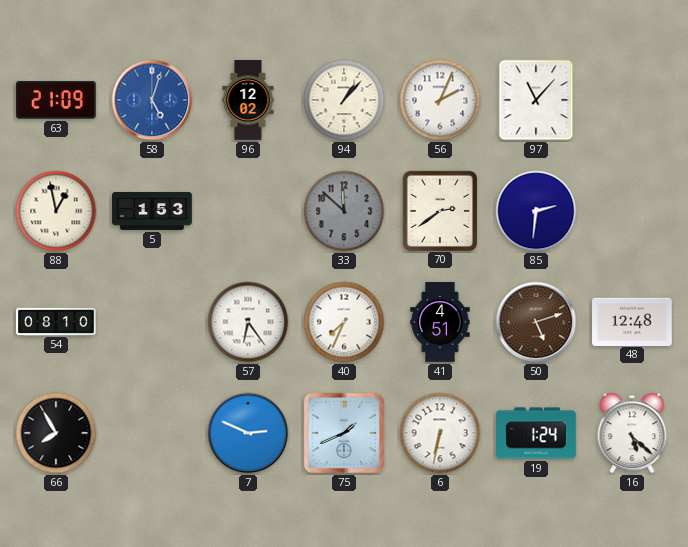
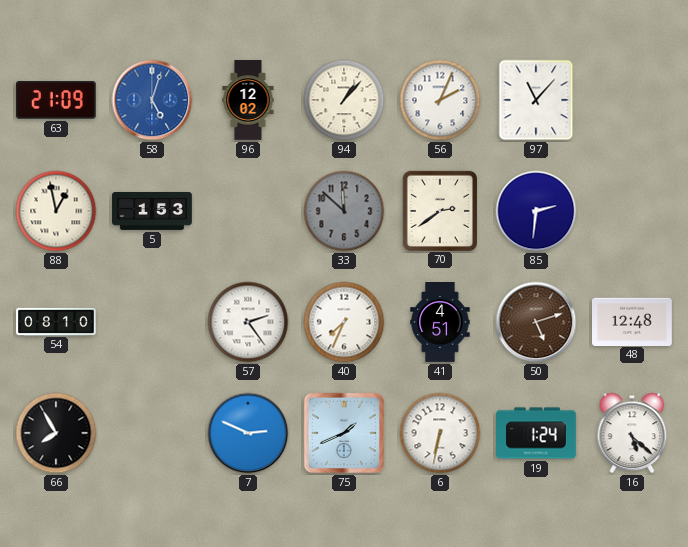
57: 6:24 -> 2:24
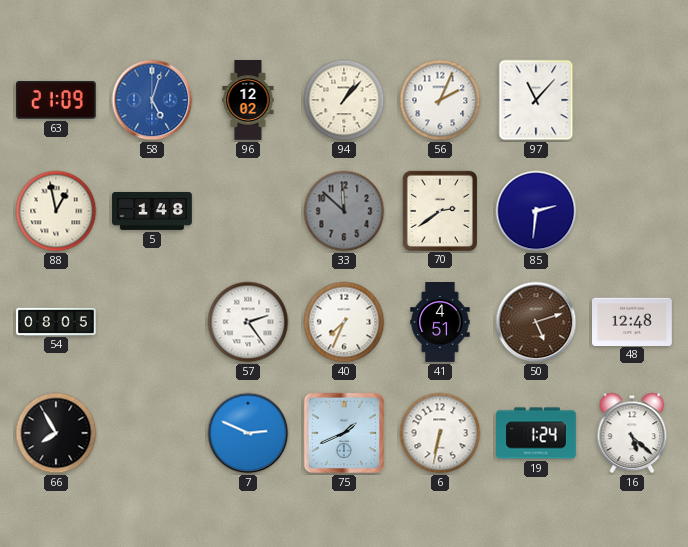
5: 1:53 -> 1:48
54: 08:10 -> 08:05
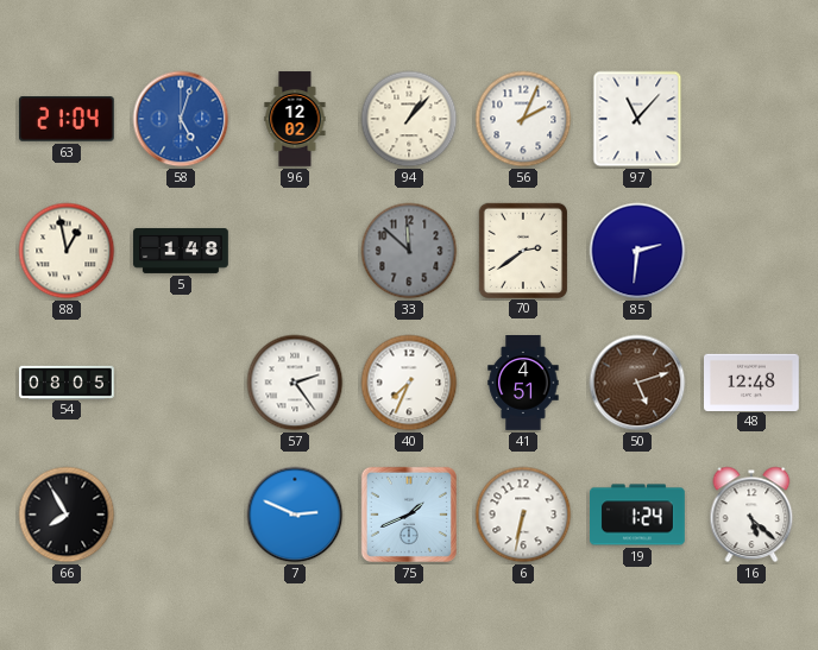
63: 21:09 -> 21:04
